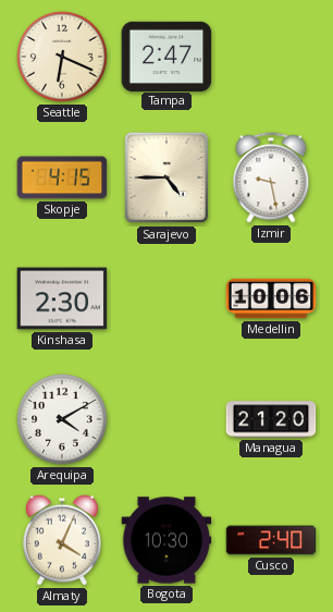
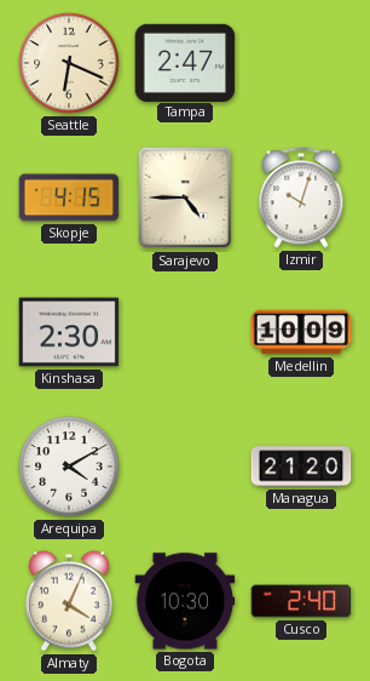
Izmir: 9:28 -> 10:03
Medellin: 10:06 -> 10:09
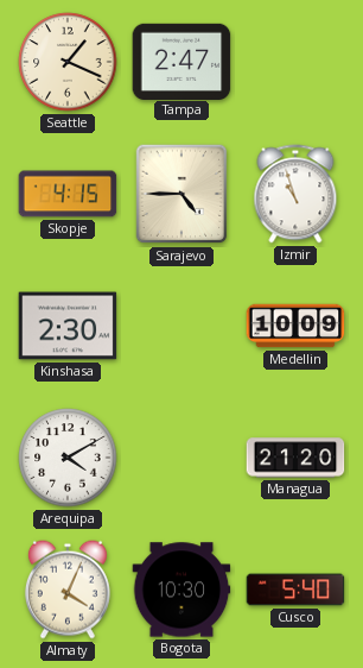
Seattle: 6:19 -> 1:19
Izmir: 10:03 -> 10:57
Cusco: 2:40 -> 5:40
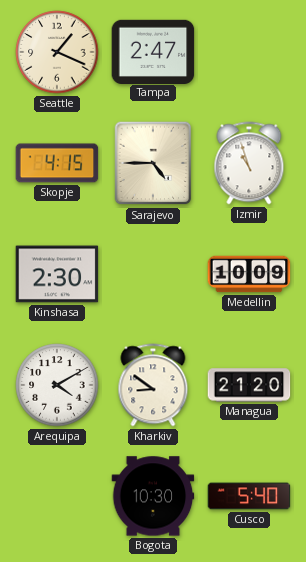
Kharkiv: none -> 8:51
Almaty: 4:04 -> none
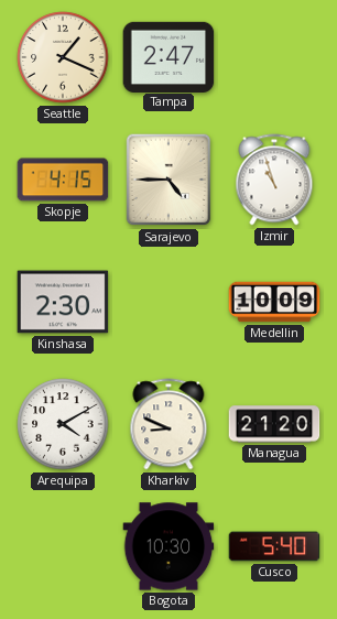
Kharkiv: 8:51 -> 8:49
